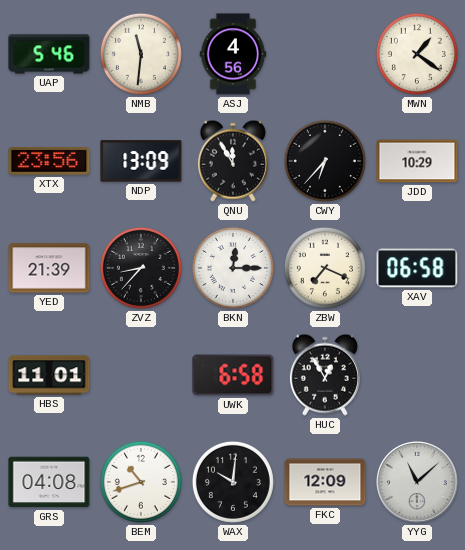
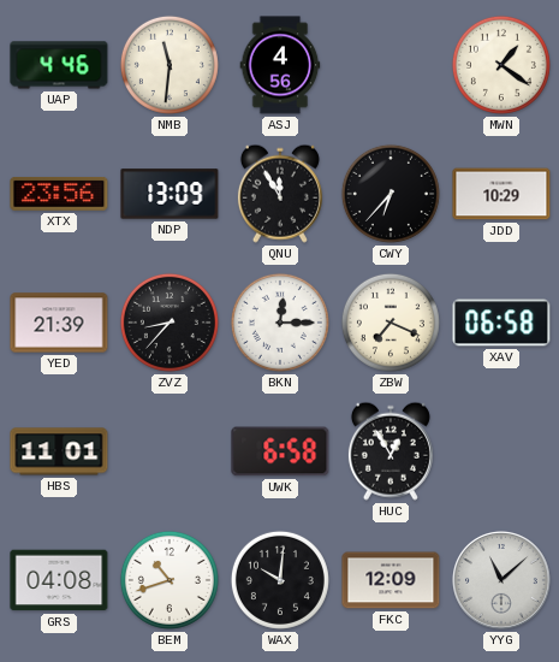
UAP: 5:46 -> 4:46
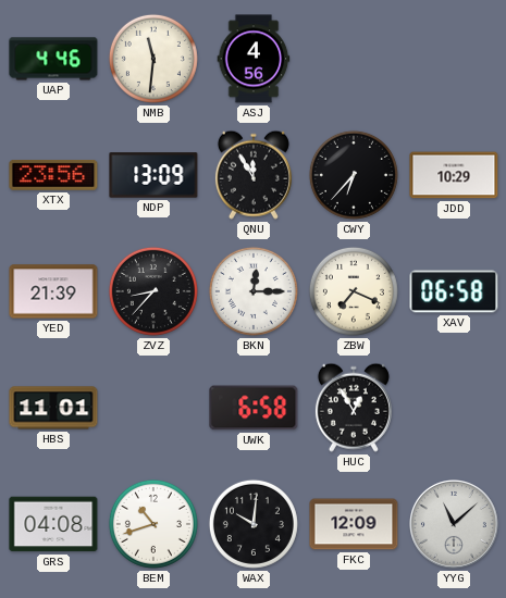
MWN: 1:21 -> none
